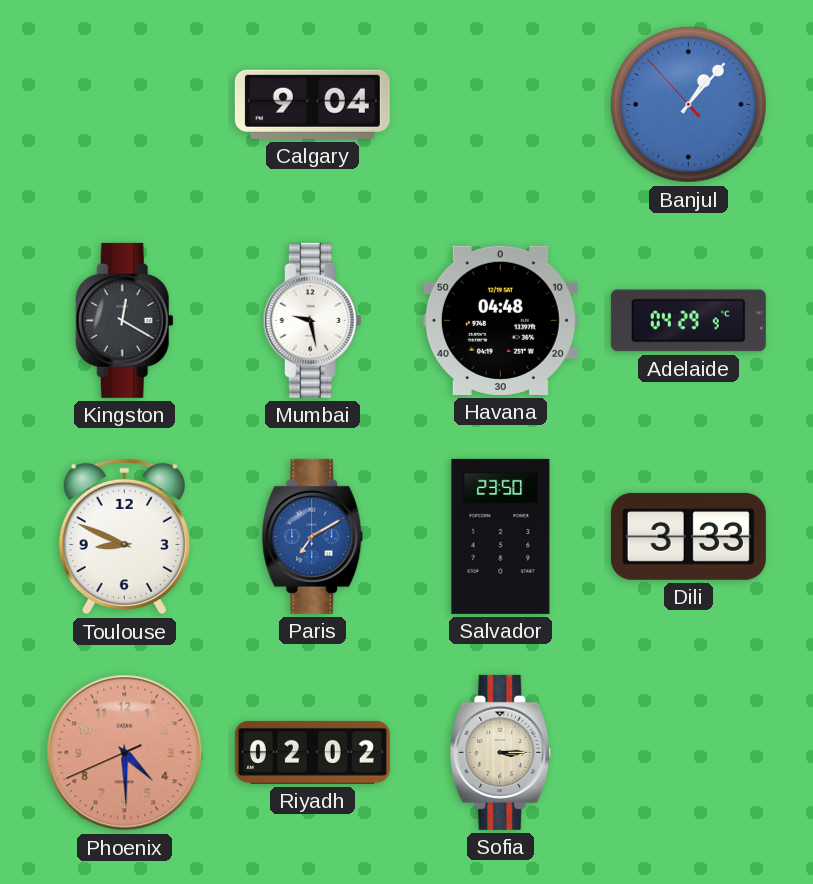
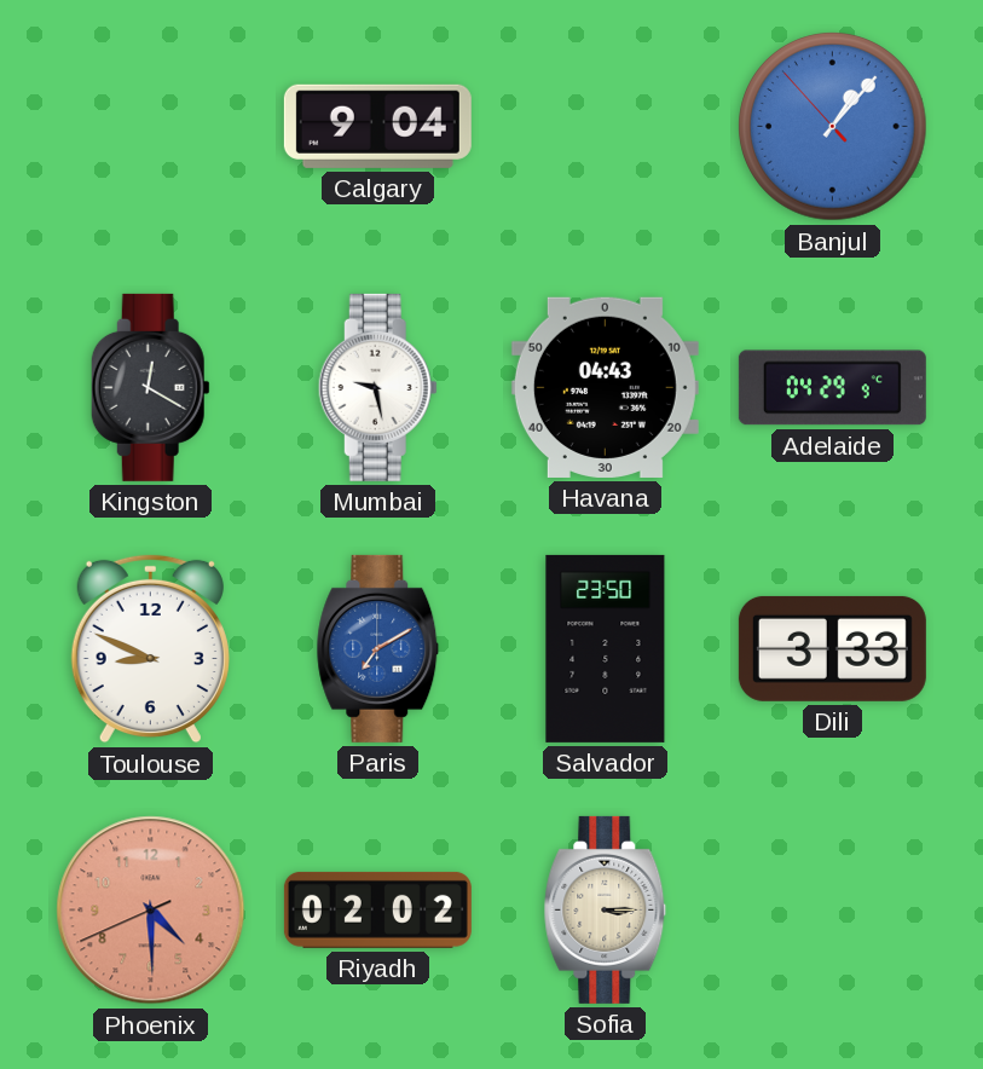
Havana: 04:48 -> 04:43
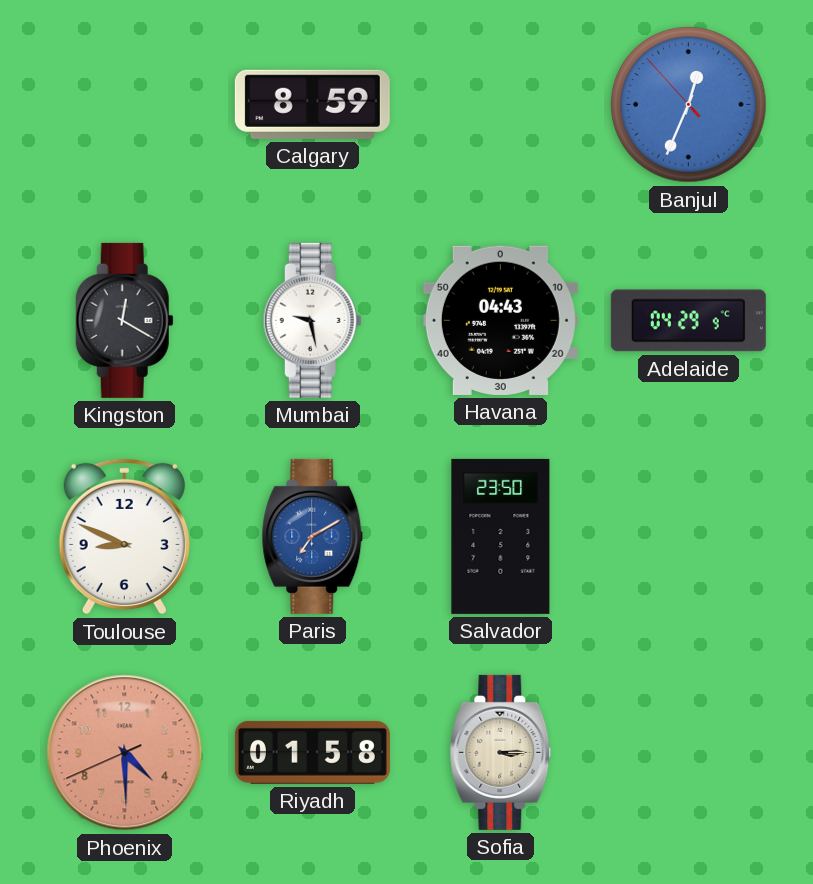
Calgary: 9:04 -> 8:59
Banjul: 1:06 -> 12:33
Dili: 3:33 -> none
Riyadh: 02:02 -> 01:58
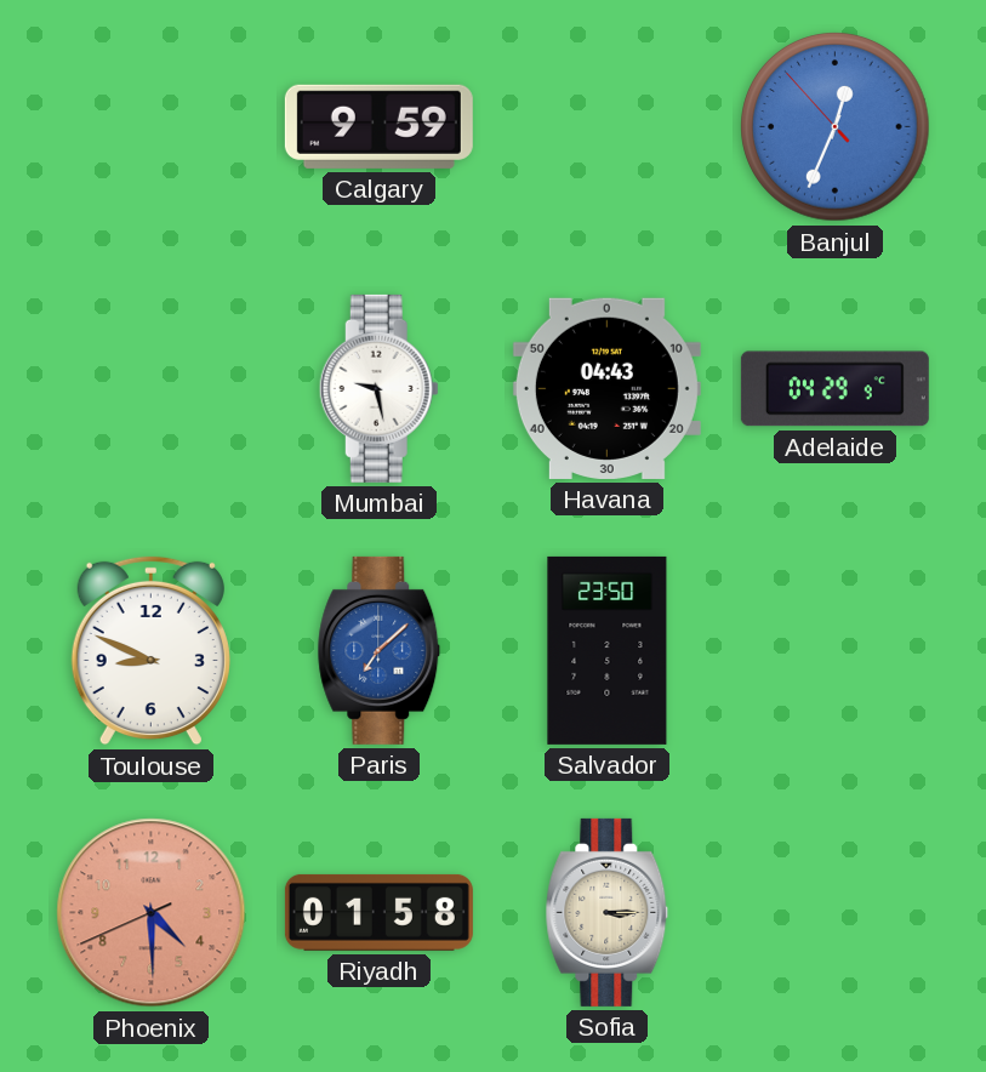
Calgary: 8:59 -> 9:59
Kingston: 12:20 -> none
Paris: 7:10 -> 7:08
